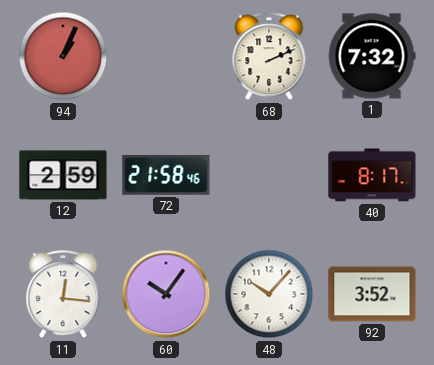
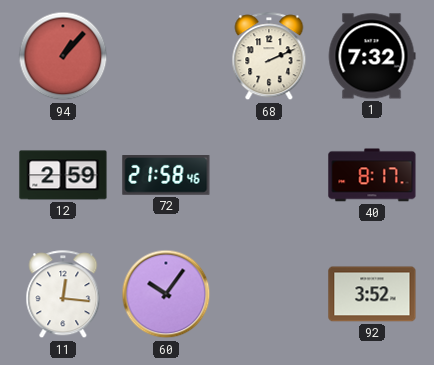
94: 1:04 -> 1:07
48: 10:07 -> none
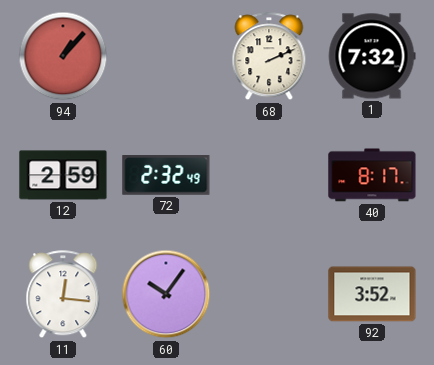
72: 21:58 -> 2:32
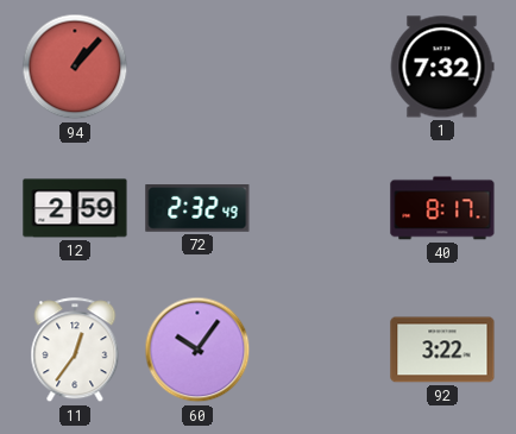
68: 2:11 -> none
11: 12:16 -> 12:36
92: 3:52 -> 3:22
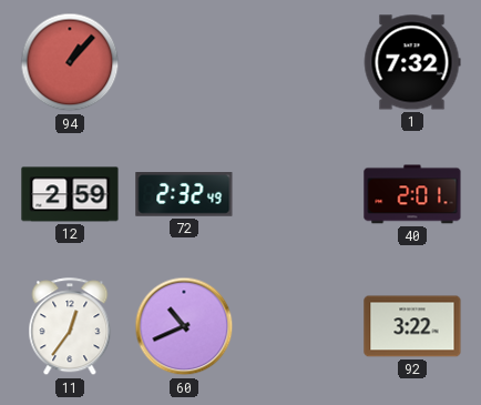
40: 8:17 -> 2:01
60: 10:06 -> 10:41
